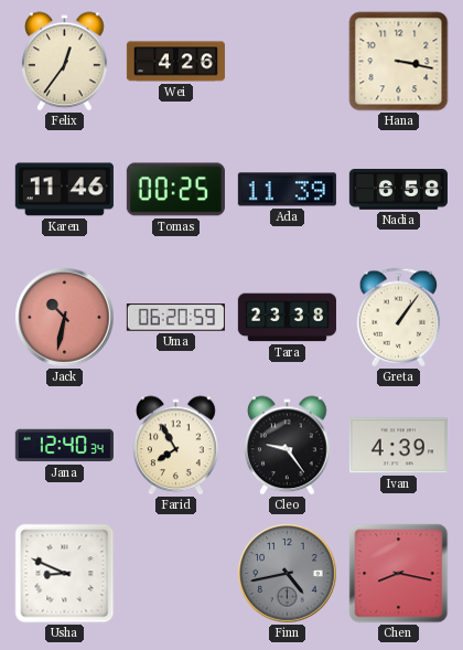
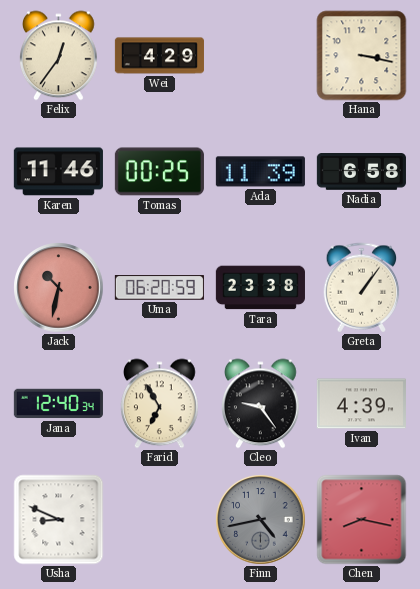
Wei: 4:26 -> 4:29
Farid: 7:55 -> 6:55
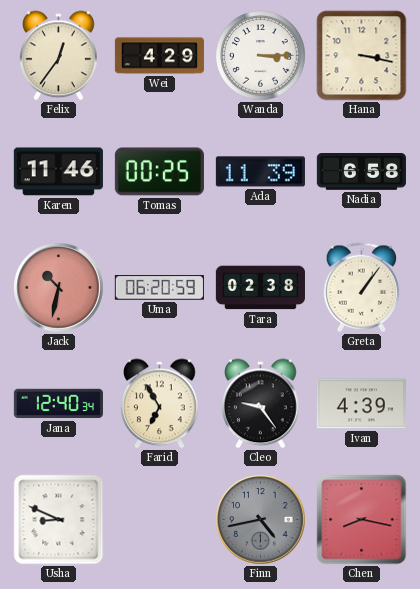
Wanda: none -> 3:15
Tara: 23:38 -> 02:38
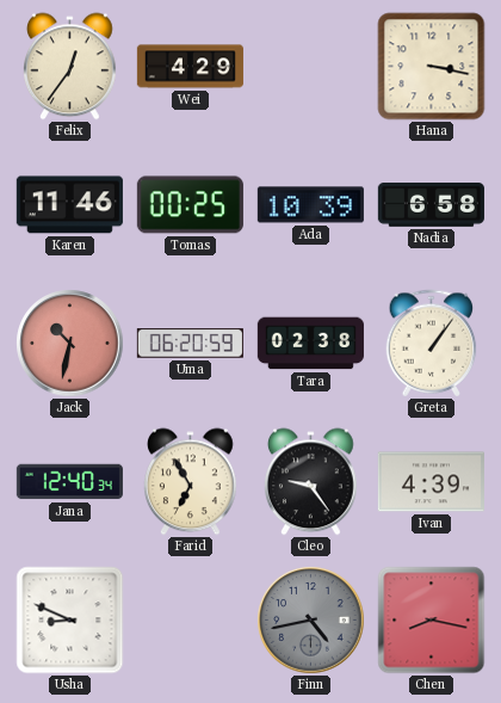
Wanda: 3:15 -> none
Ada: 11:39 -> 10:39
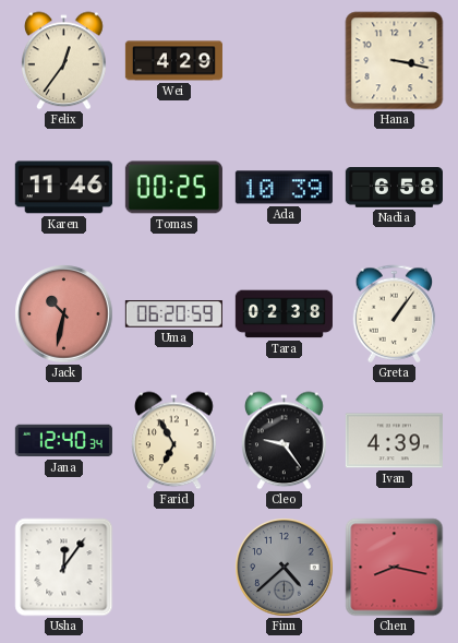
Usha: 8:49 -> 12:06
Finn: 4:43 -> 4:38
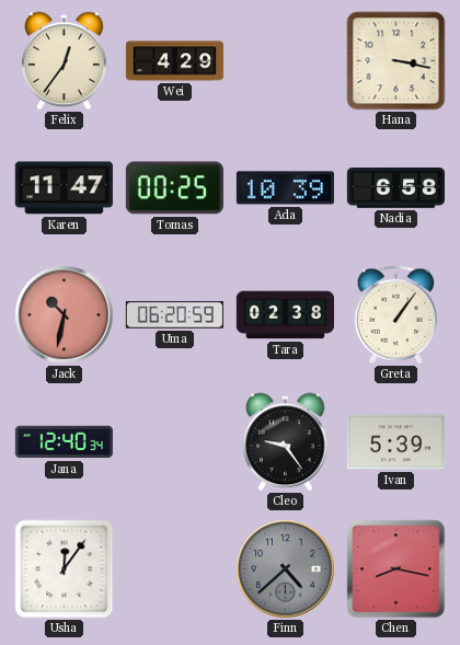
Karen: 11:46 -> 11:47
Farid: 6:55 -> none
Ivan: 4:39 -> 5:39
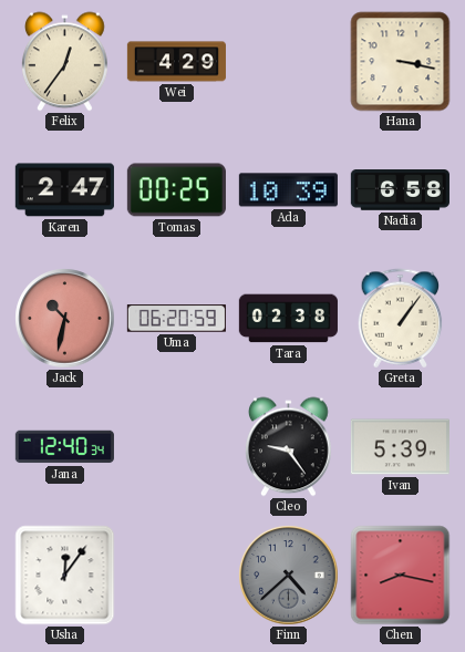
Karen: 11:47 -> 2:47
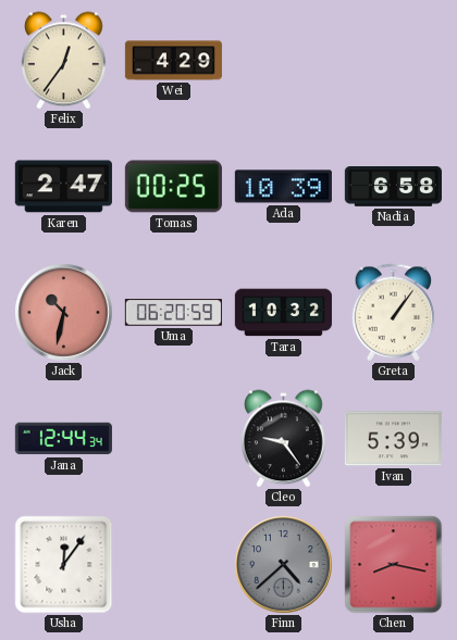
Hana: 3:17 -> none
Tara: 02:38 -> 10:32
Jana: 12:40 -> 12:44
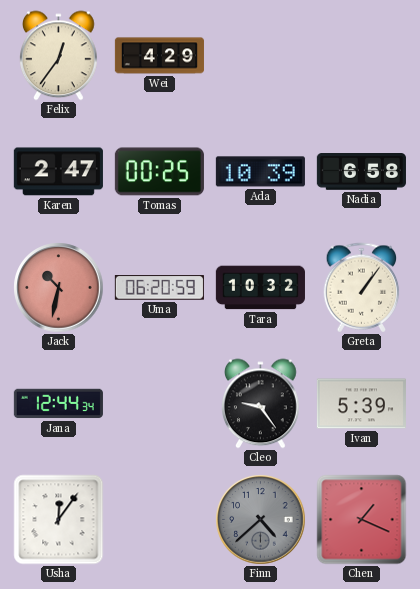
Chen: 8:17 -> 1:19
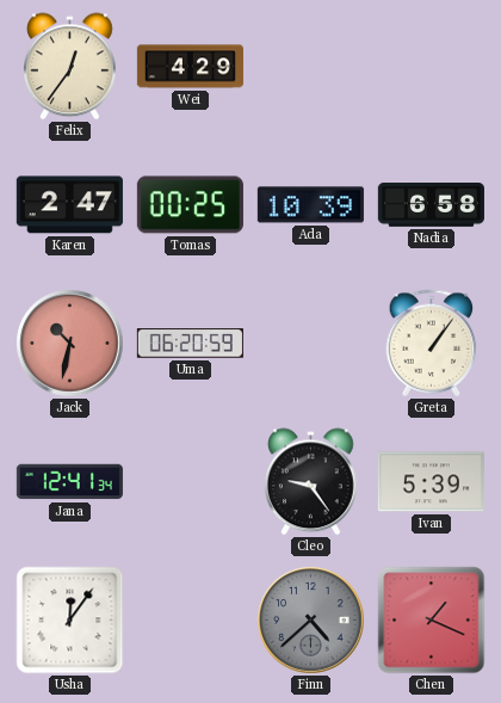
Tara: 10:32 -> none
Jana: 12:44 -> 12:41
